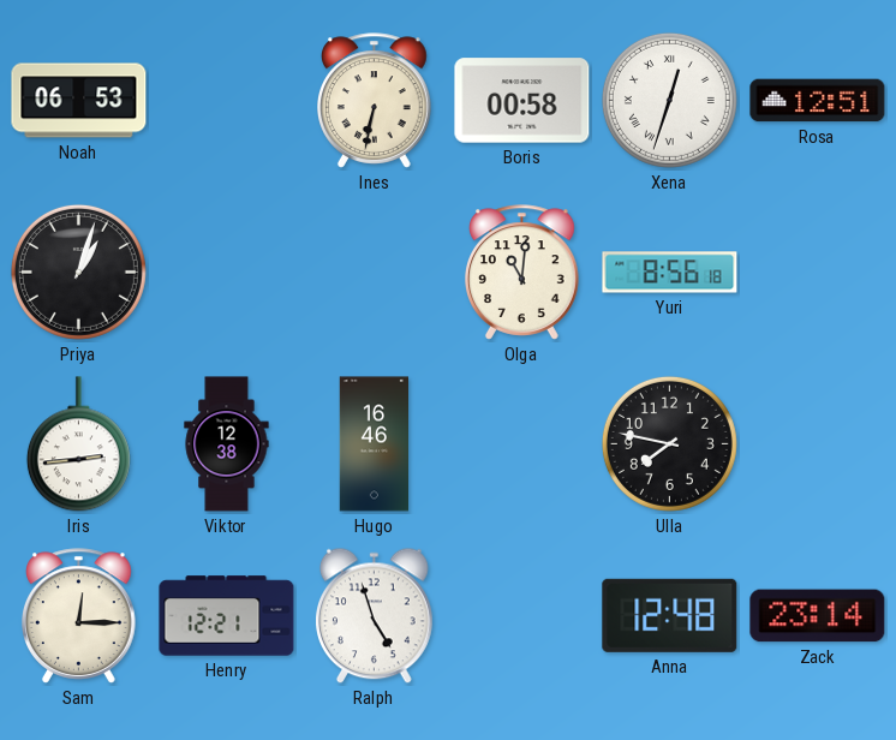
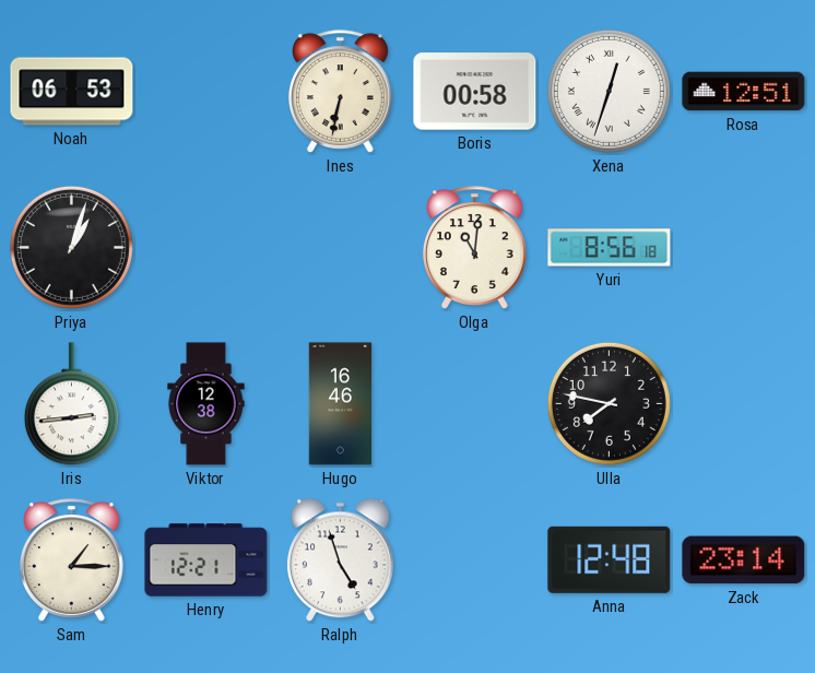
Sam: 12:15 -> 1:15
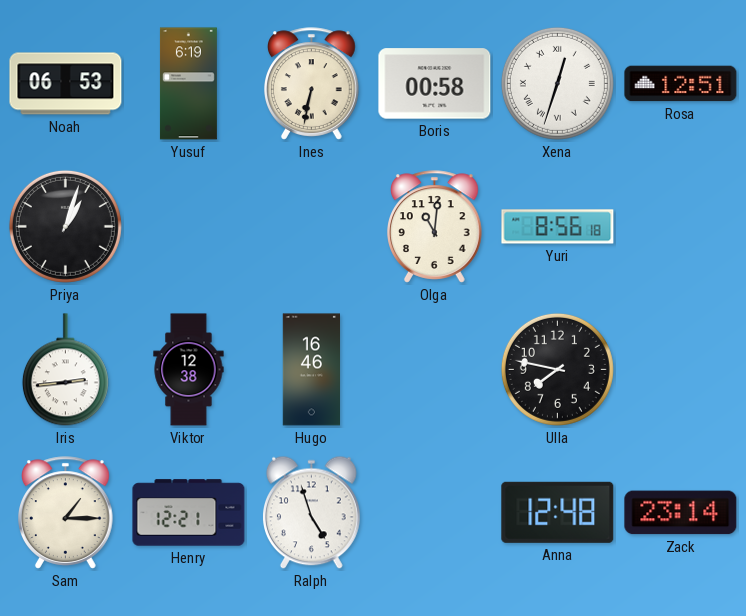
Yusuf: none -> 6:19
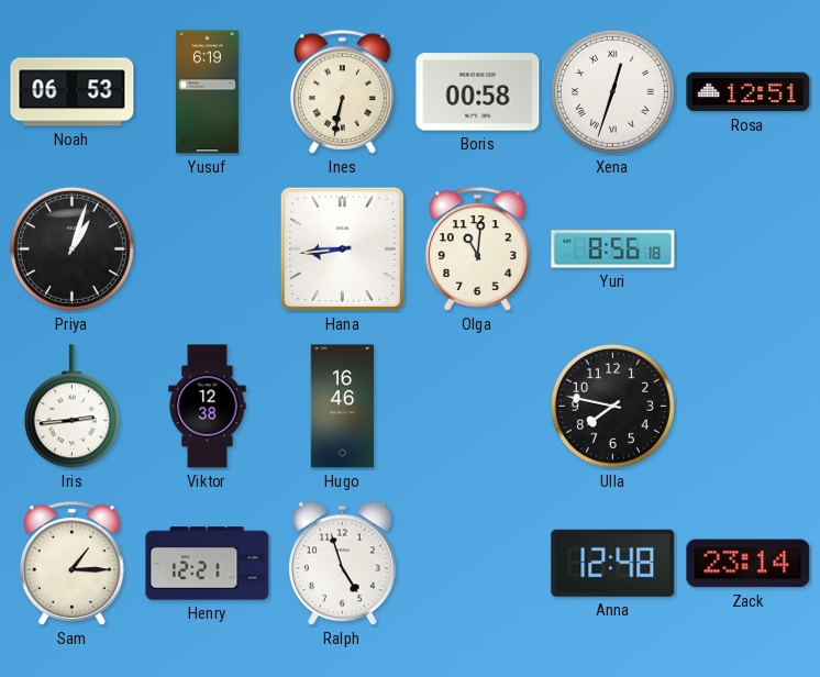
Hana: none -> 8:44
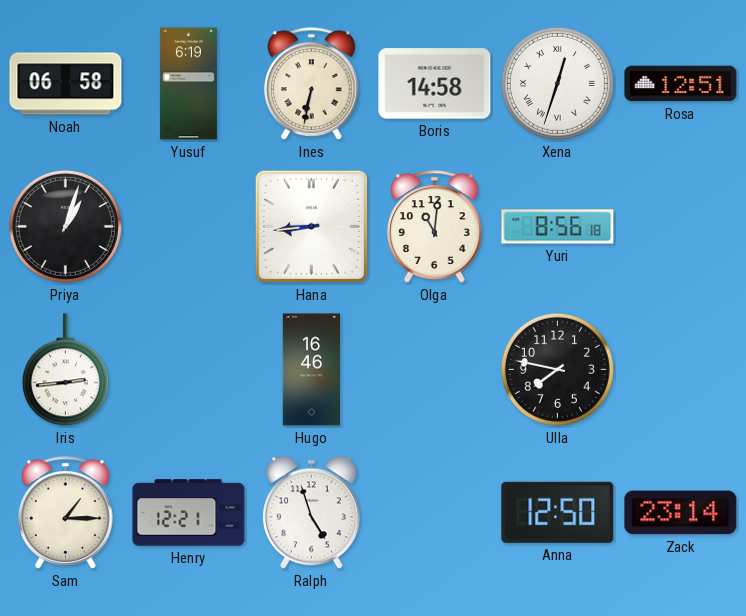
Noah: 06:53 -> 06:58
Boris: 00:58 -> 14:58
Viktor: 12:38 -> none
Anna: 12:48 -> 12:50
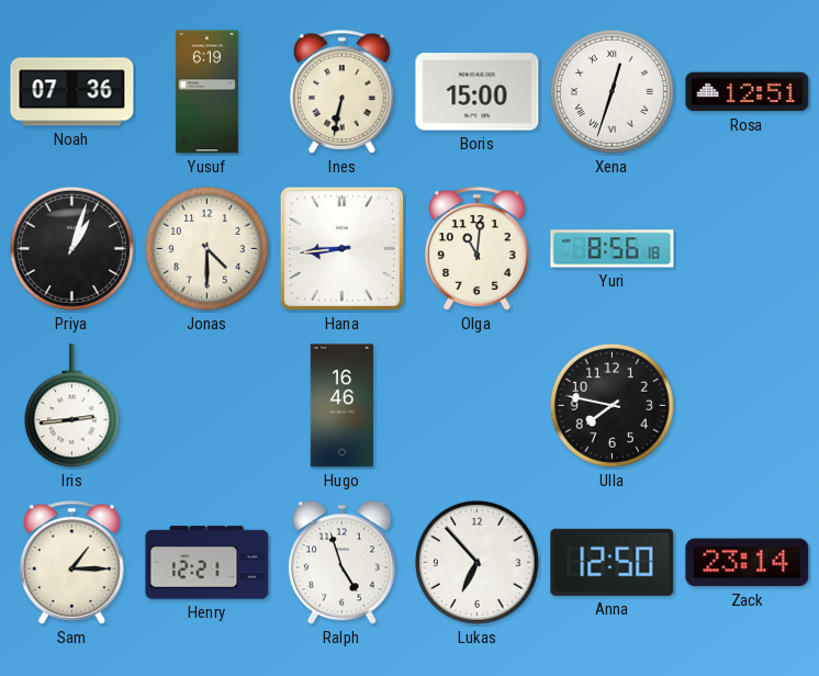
Noah: 06:58 -> 07:36
Boris: 14:58 -> 15:00
Jonas: none -> 4:30
Lukas: none -> 6:53
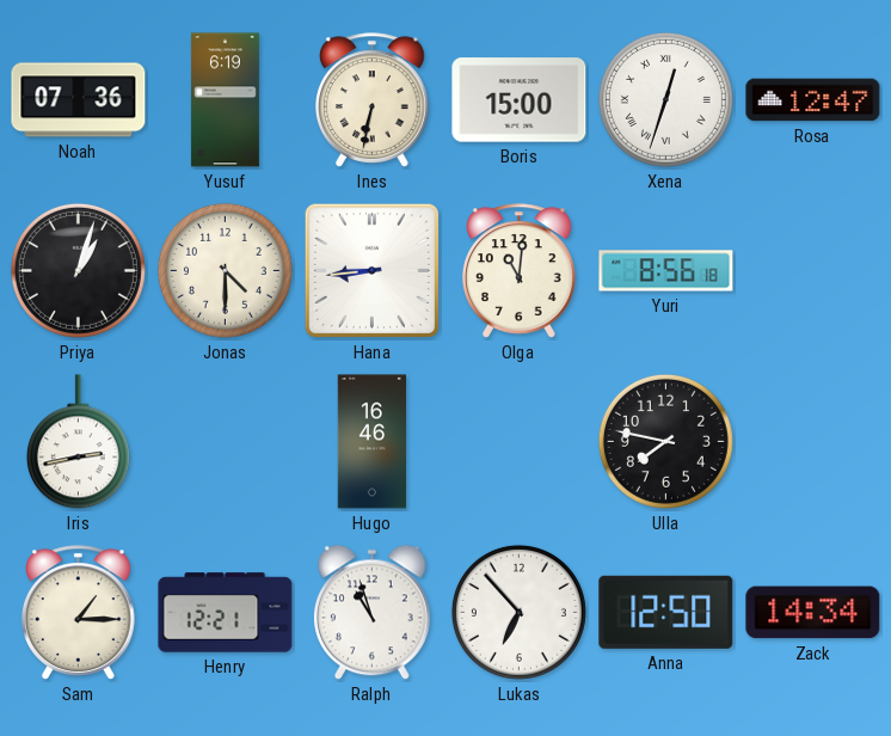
Rosa: 12:51 -> 12:47
Iris: 2:44 -> 2:43
Ralph: 4:57 -> 10:57
Zack: 23:14 -> 14:34
